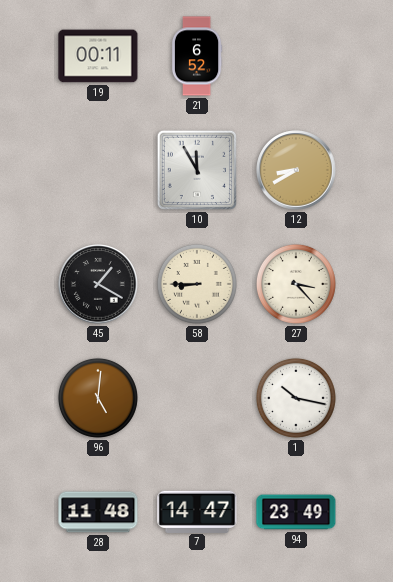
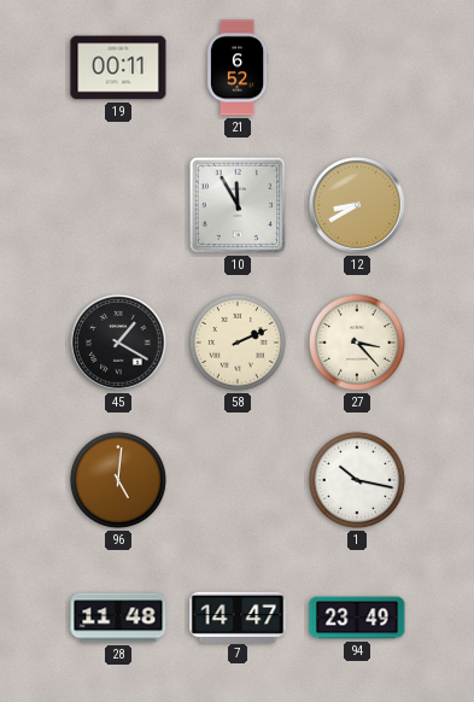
58: 8:45 -> 2:11
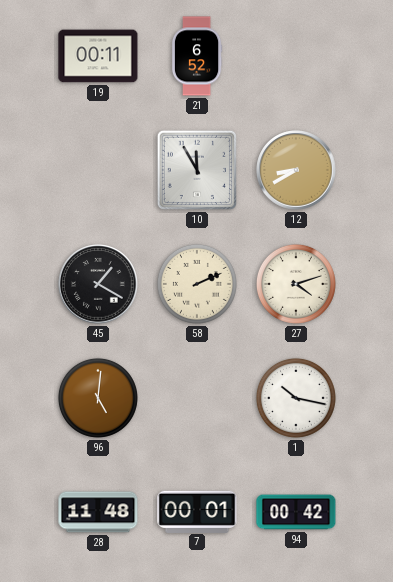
27: 3:23 -> 4:12
7: 14:47 -> 00:01
94: 23:49 -> 00:42
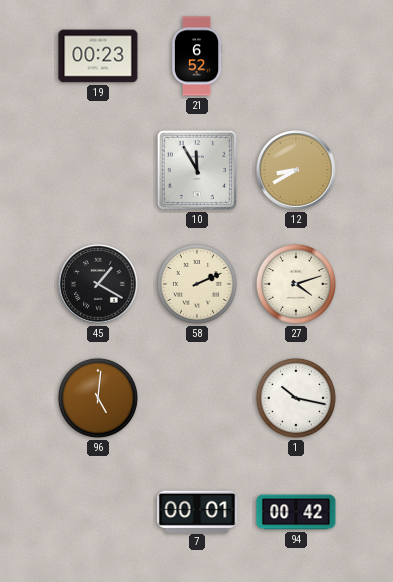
19: 00:11 -> 00:23
28: 11:48 -> none
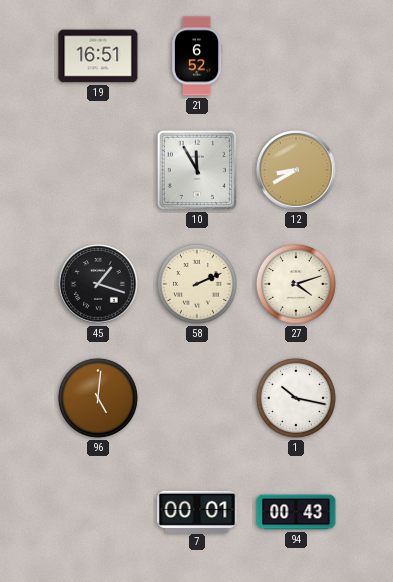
19: 00:23 -> 16:51
45: 1:20 -> 1:18
94: 00:42 -> 00:43
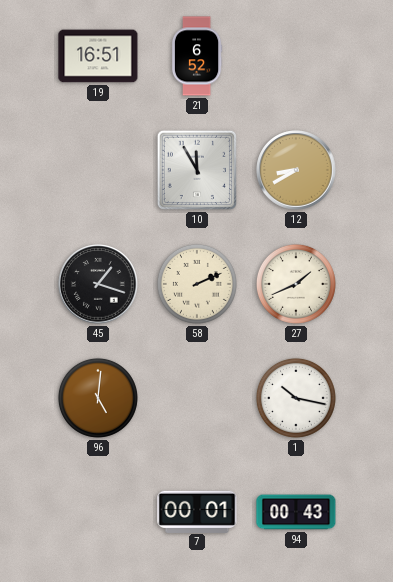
27: 4:12 -> 1:41
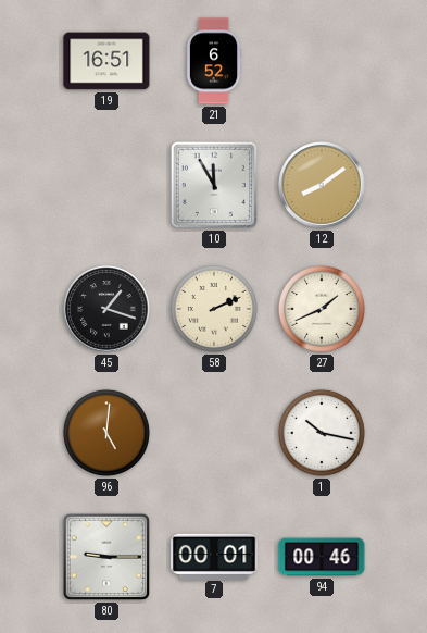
12: 8:40 -> 8:09
80: none -> 9:15
94: 00:43 -> 00:46
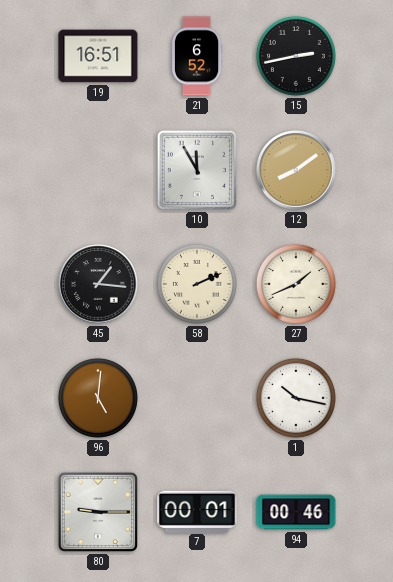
15: none -> 2:43
45: 1:18 -> 1:16
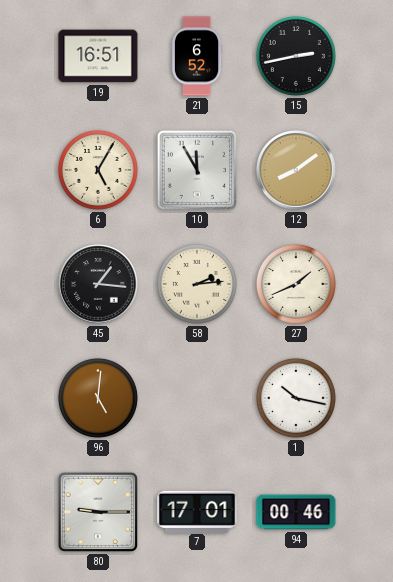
6: none -> 5:05
58: 2:11 -> 2:14
7: 00:01 -> 17:01
